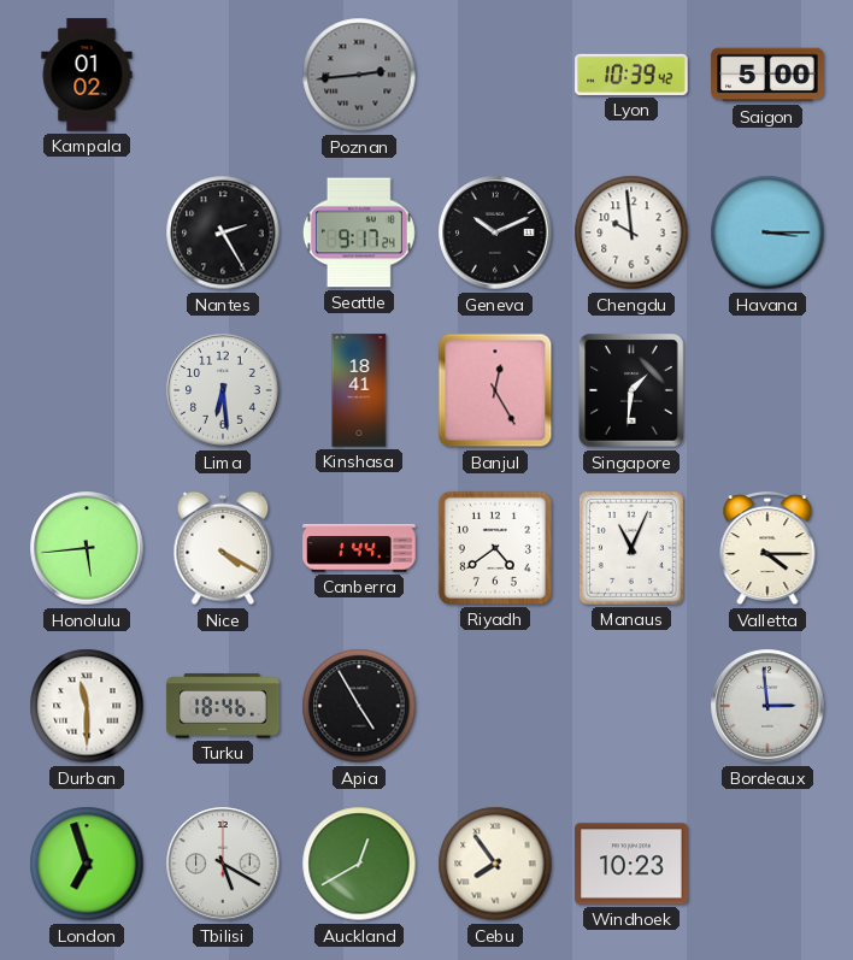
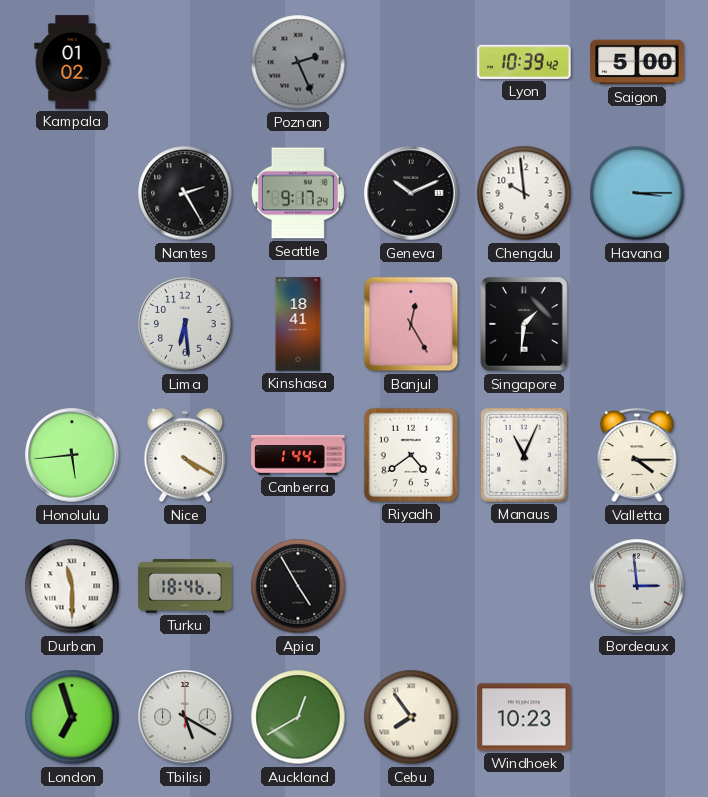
Poznan: 2:44 -> 2:26
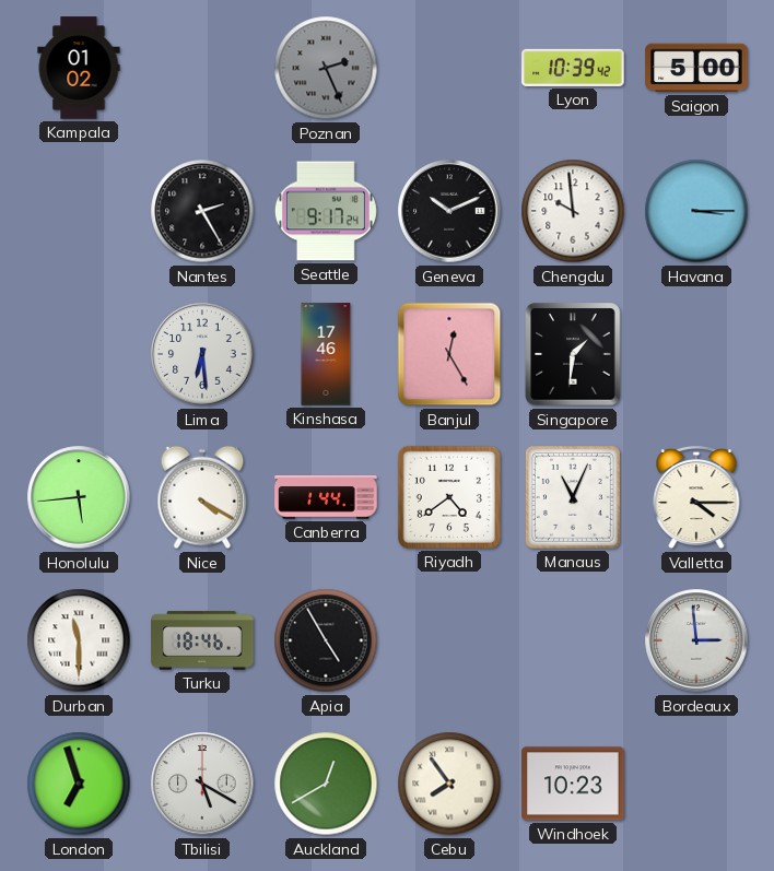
Kinshasa: 18:41 -> 17:46
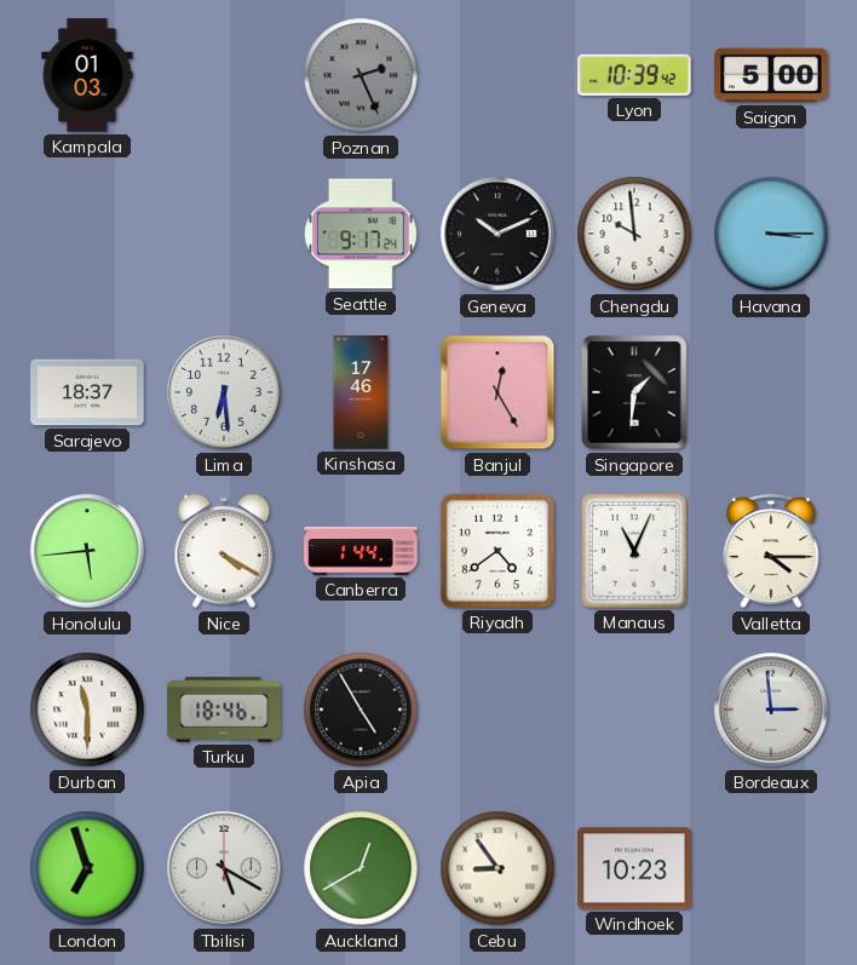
Kampala: 01:02 -> 01:03
Nantes: 2:25 -> none
Sarajevo: none -> 18:37
Cebu: 7:54 -> 8:54
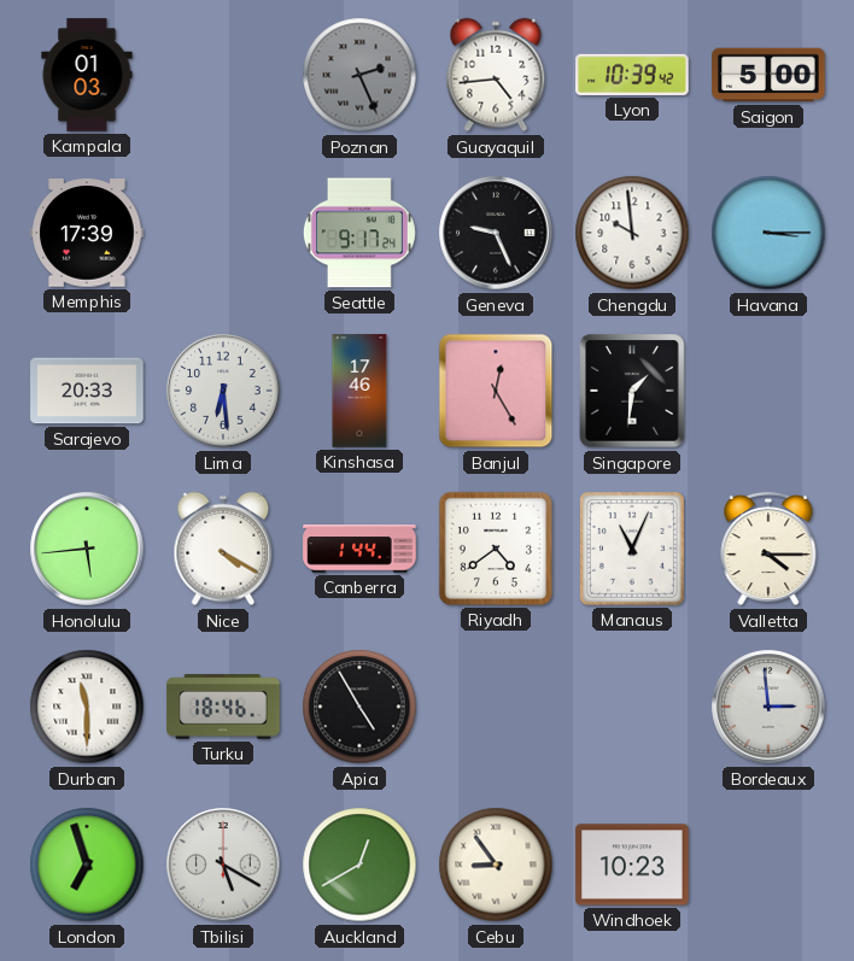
Guayaquil: none -> 4:44
Memphis: none -> 17:39
Geneva: 10:11 -> 9:26
Sarajevo: 18:37 -> 20:33
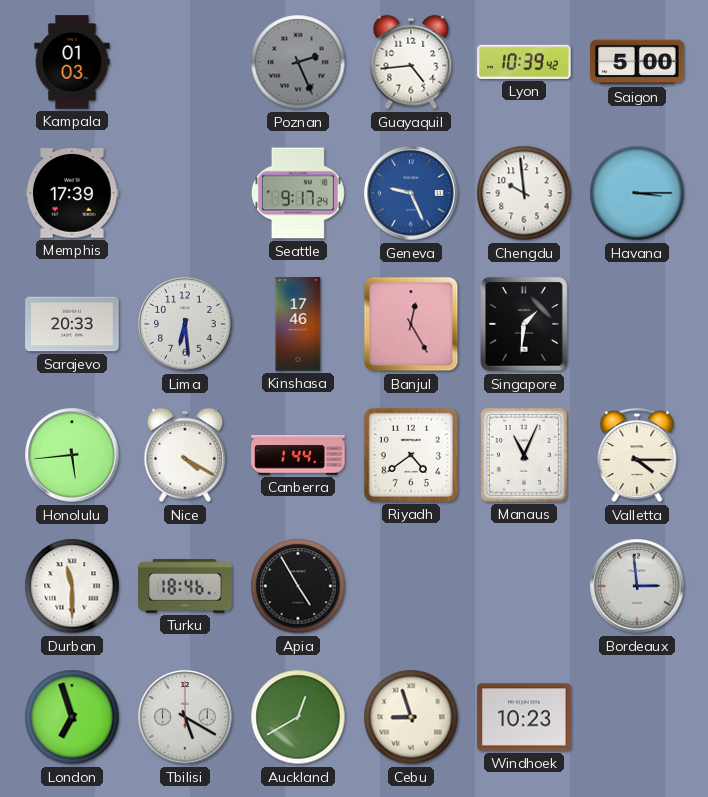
Geneva dial: black -> blue
Cebu: 8:54 -> 8:57
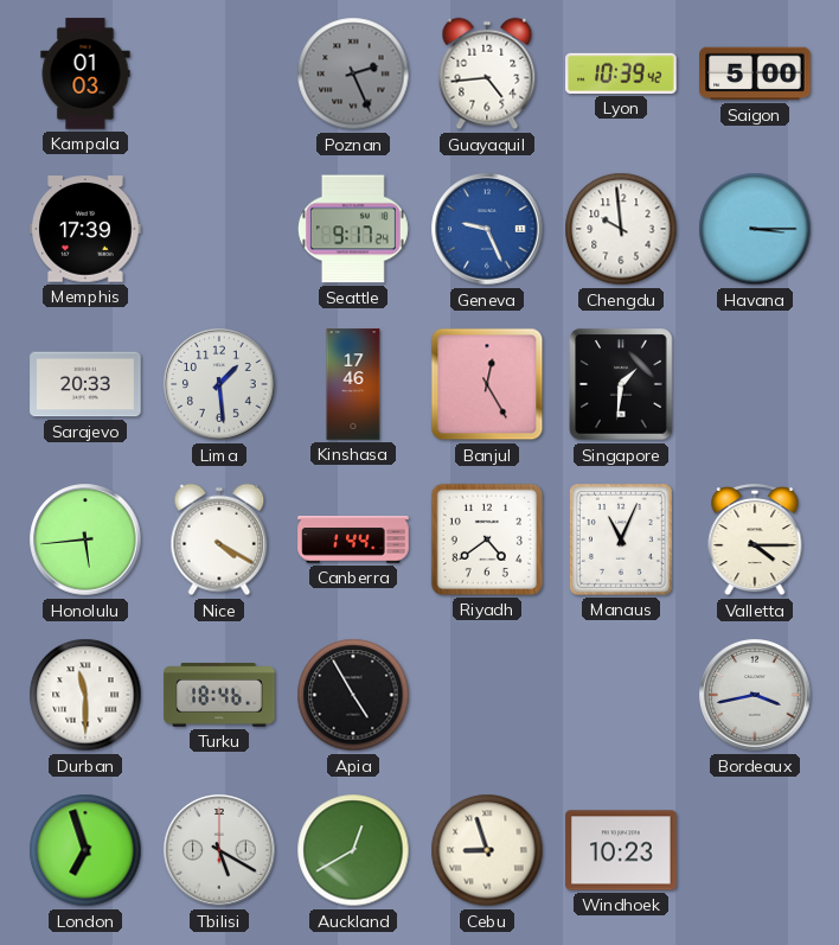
Lima: 6:29 -> 1:29
Bordeaux: 2:59 -> 3:43
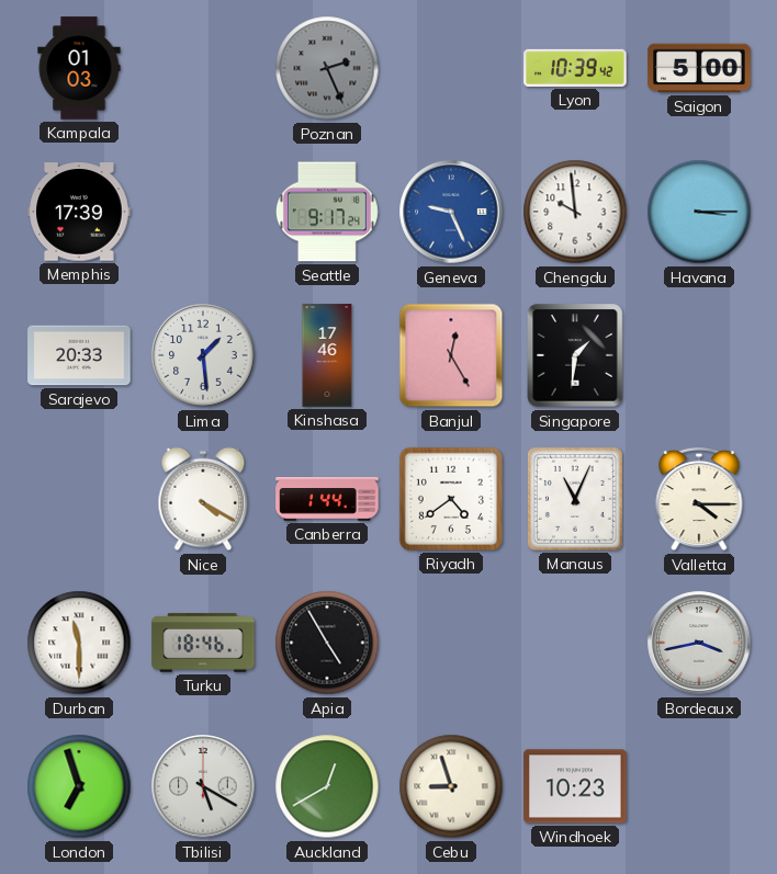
Guayaquil: 4:44 -> none
Honolulu: 5:44 -> none
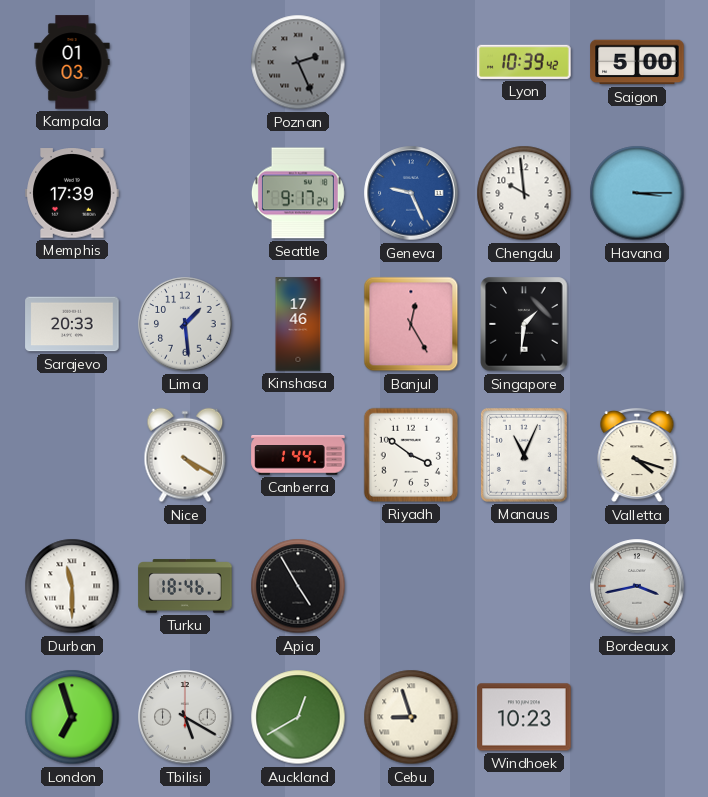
Riyadh: 4:39 -> 3:51
Valletta: 4:15 -> 4:18
